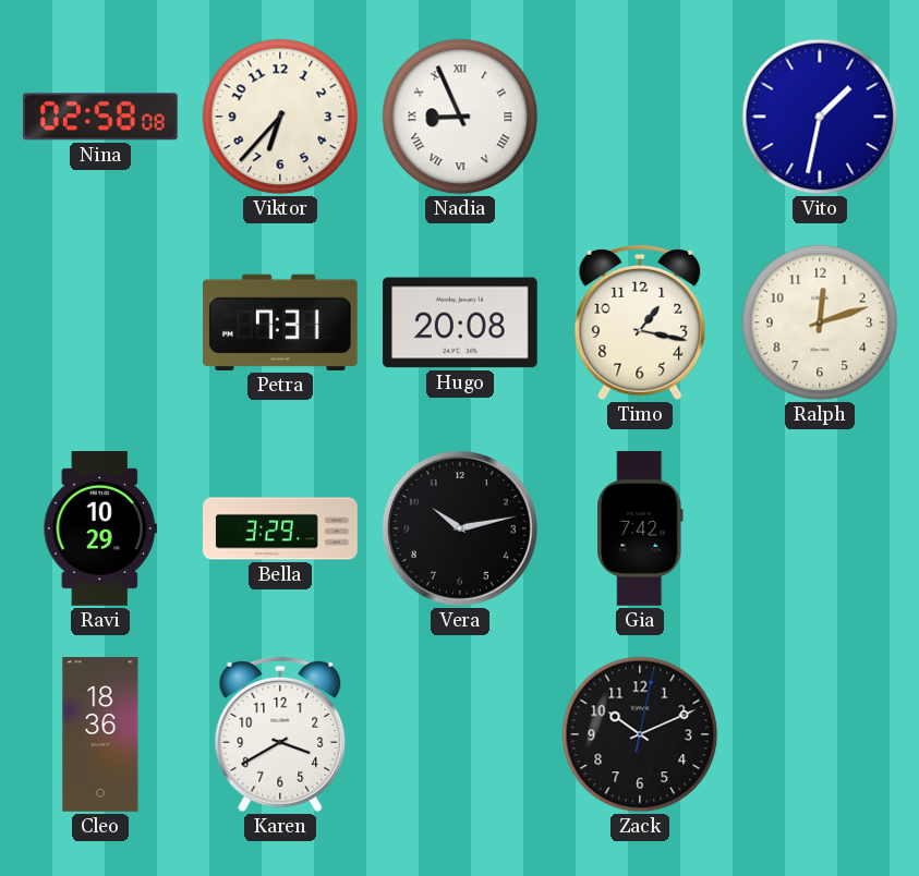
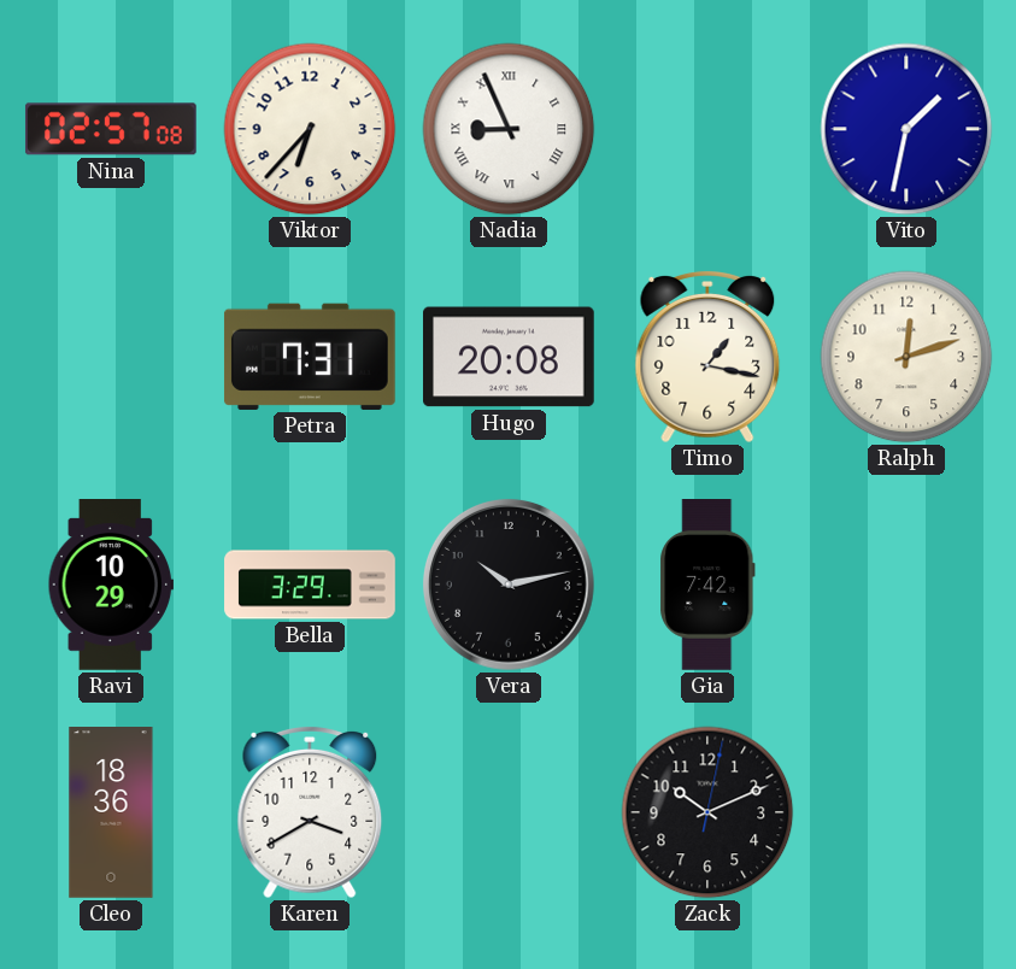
Nina: 02:58 -> 02:57
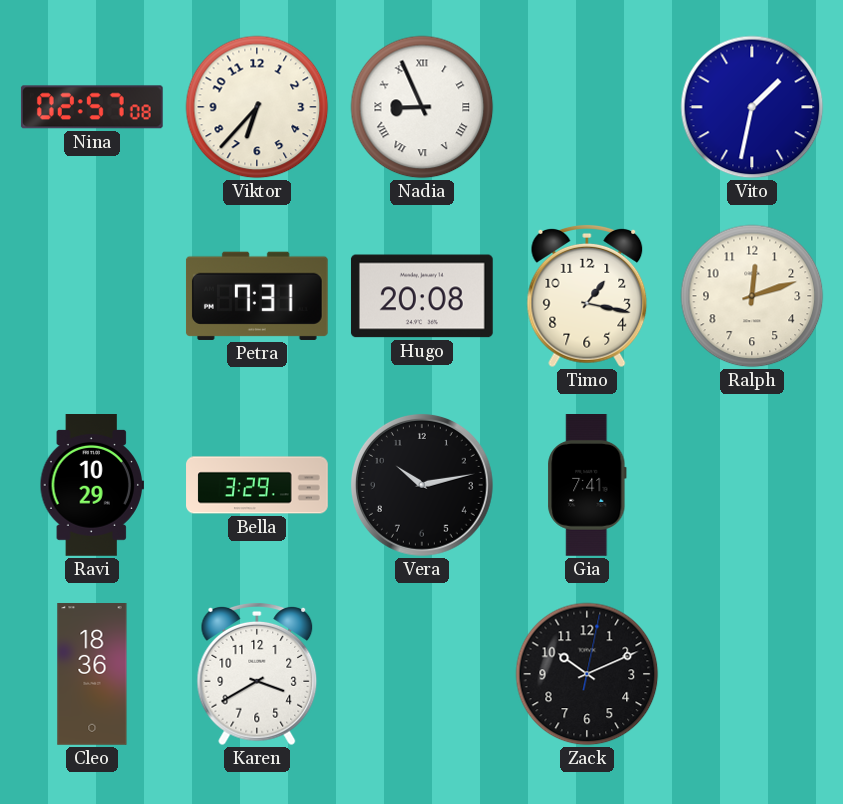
Gia: 7:42 -> 7:41
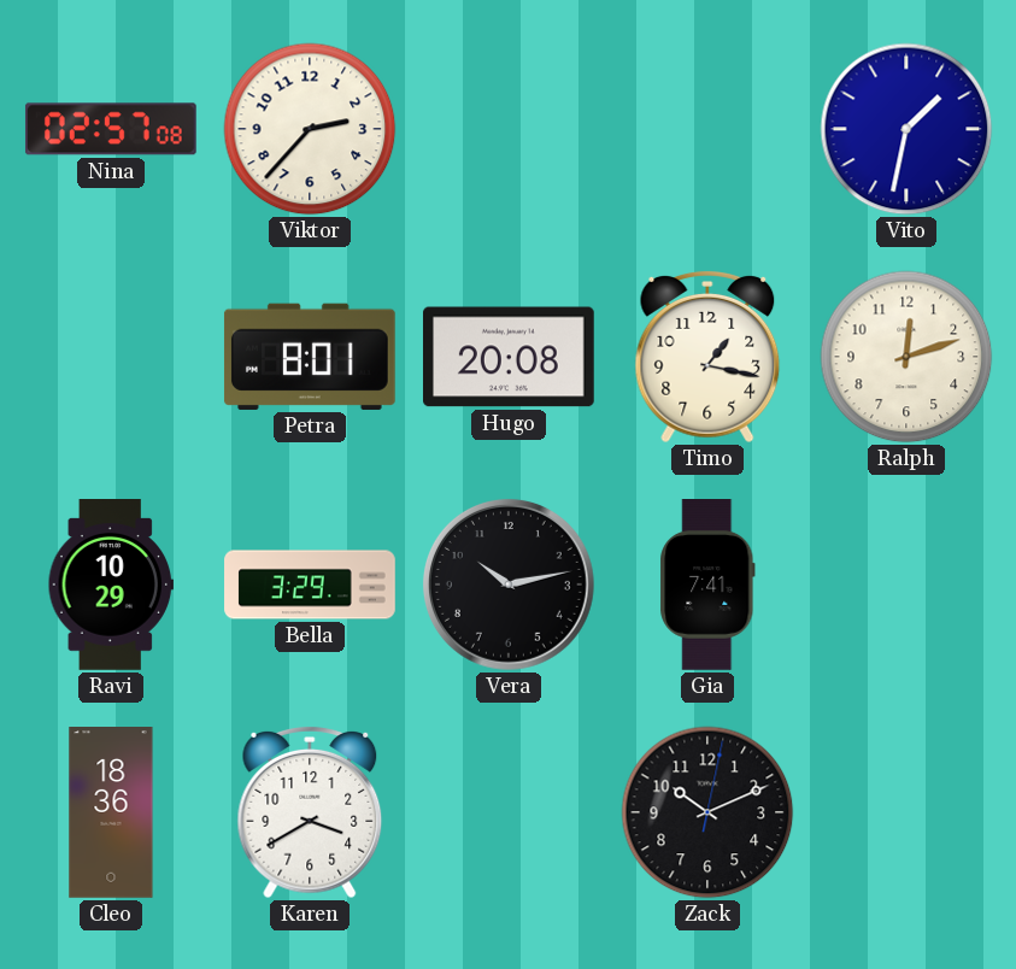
Viktor: 6:37 -> 2:37
Nadia: 8:56 -> none
Petra: 7:31 -> 8:01
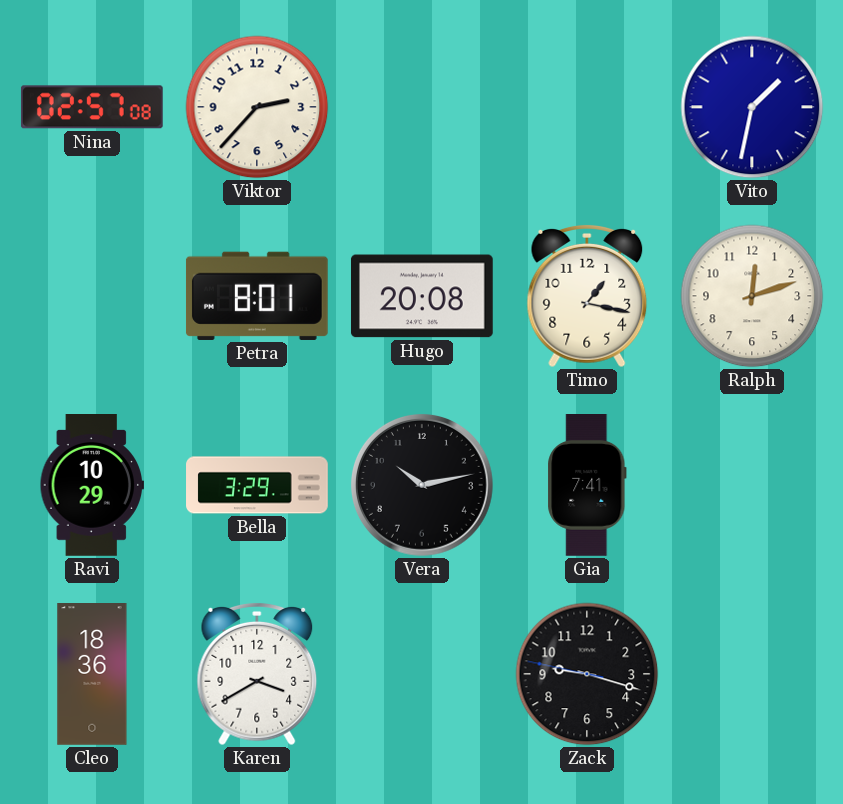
Zack: 10:11 -> 9:17
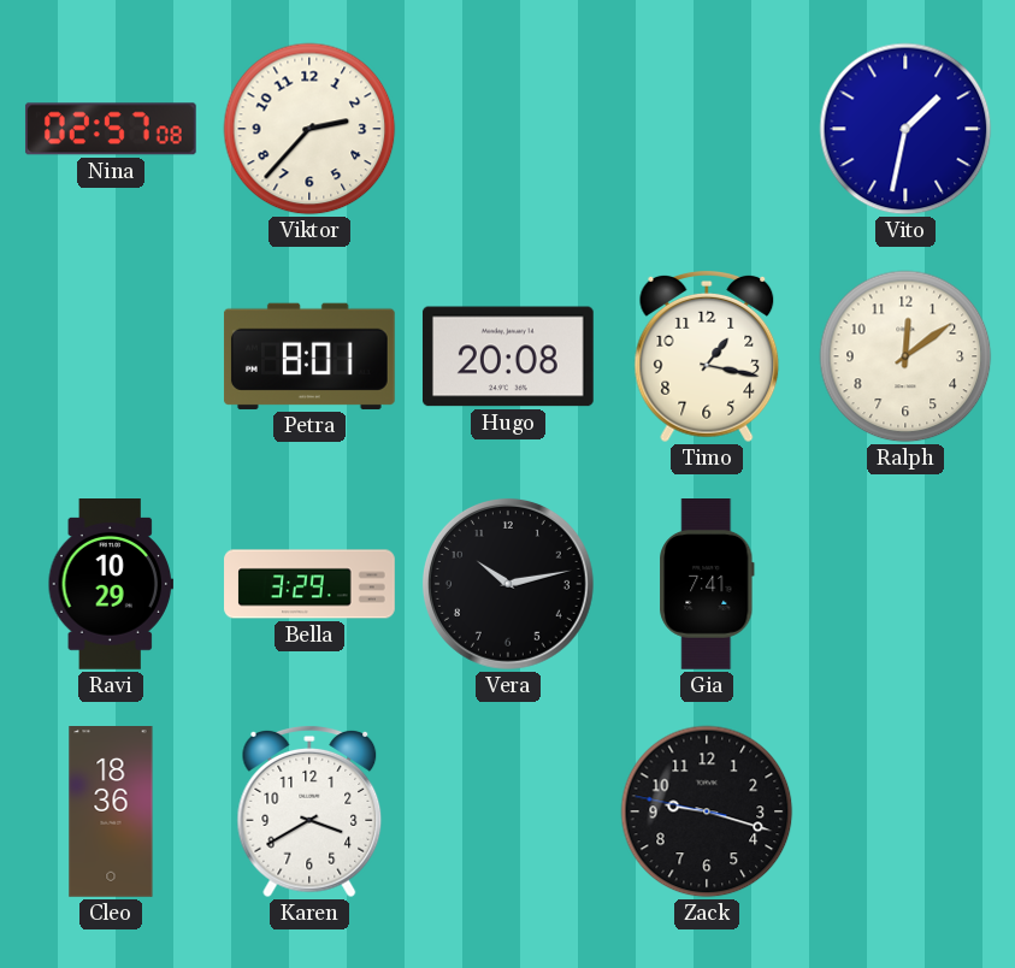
Ralph: 12:12 -> 12:09
